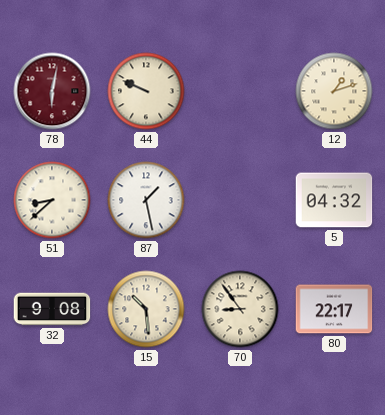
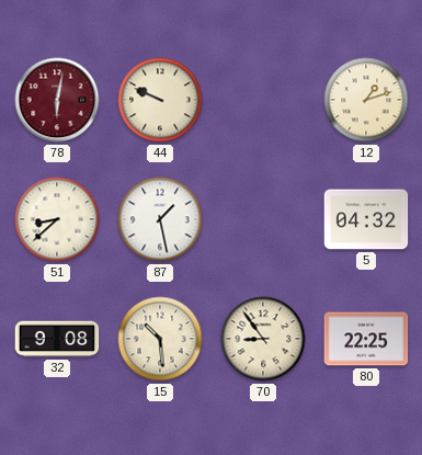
80: 22:17 -> 22:25
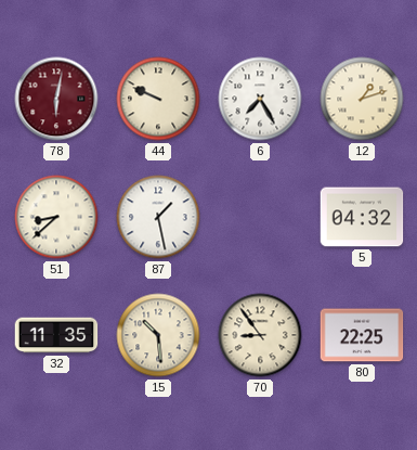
6: none -> 7:25
32: 9:08 -> 11:35
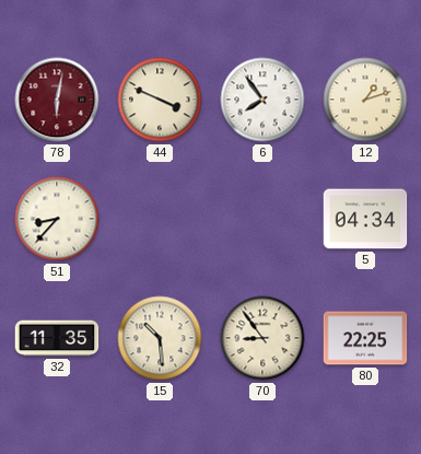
44: 9:49 -> 3:49
6: 7:25 -> 7:54
51: 8:38 -> 8:37
87: 1:28 -> none
5: 04:32 -> 04:34
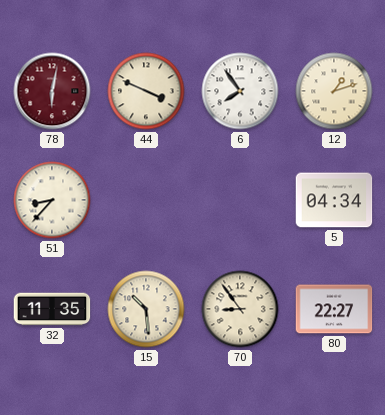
80: 22:25 -> 22:27
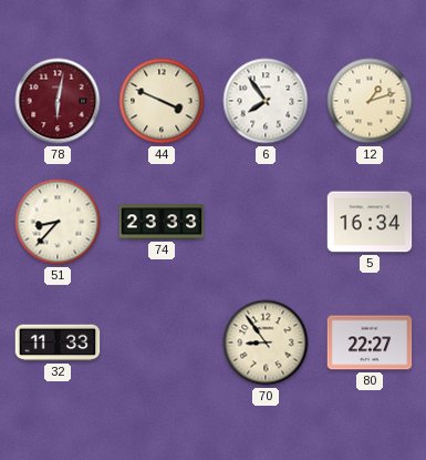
74: none -> 23:33
5: 04:34 -> 16:34
32: 11:35 -> 11:33
15: 10:29 -> none
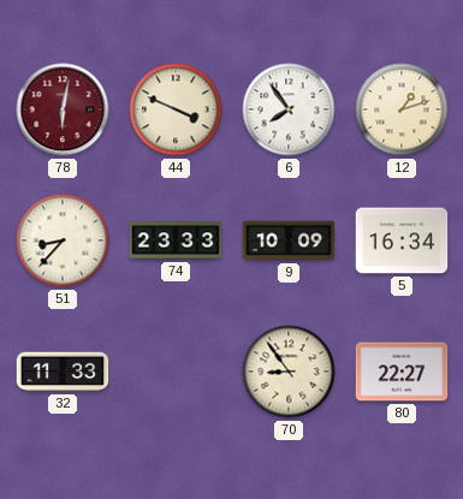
9: none -> 10:09
